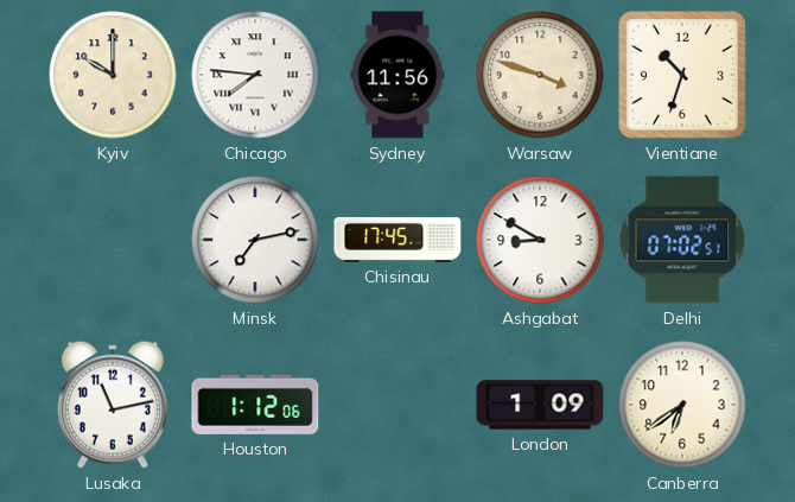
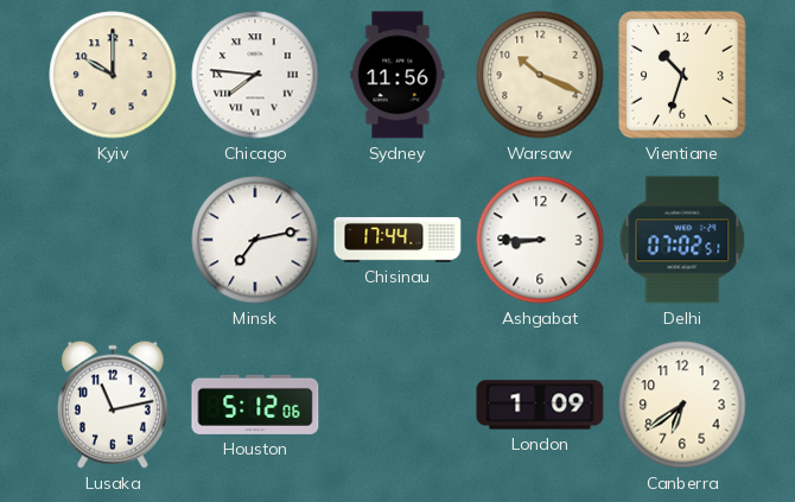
Warsaw: 3:48 -> 10:19
Chisinau: 17:45 -> 17:44
Ashgabat: 8:50 -> 8:45
Houston: 1:12 -> 5:12
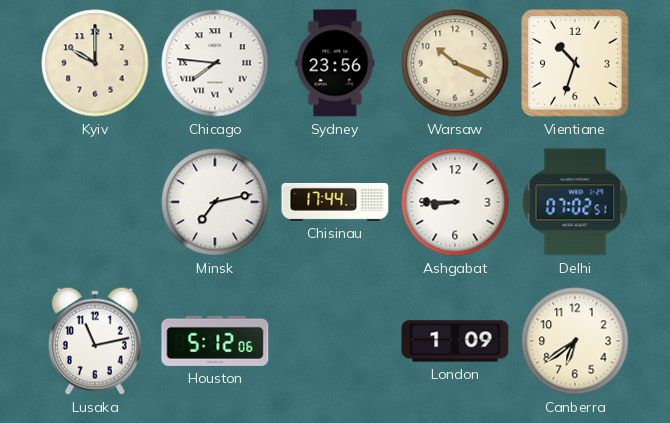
Sydney: 11:56 -> 23:56
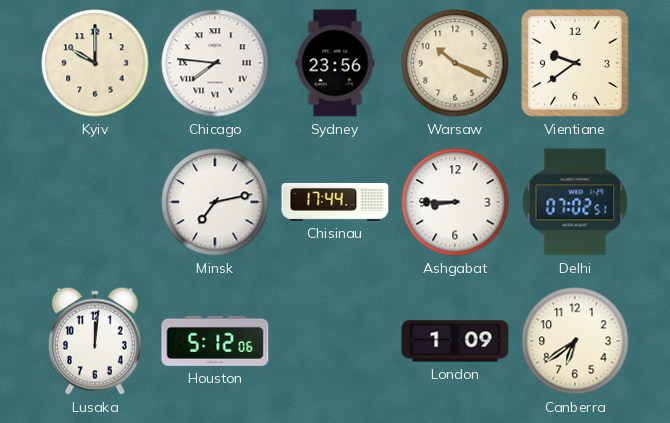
Vientiane: 10:33 -> 9:39
Lusaka: 11:13 -> 12:01
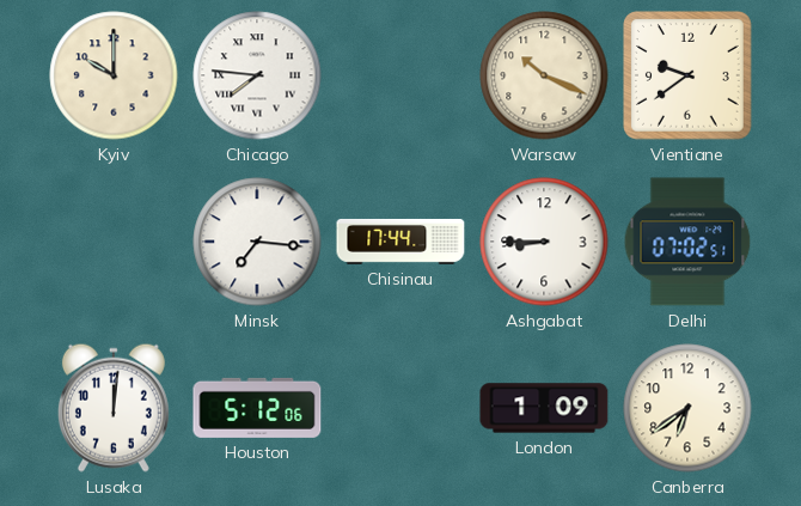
Sydney: 23:56 -> none
Minsk: 7:13 -> 7:16
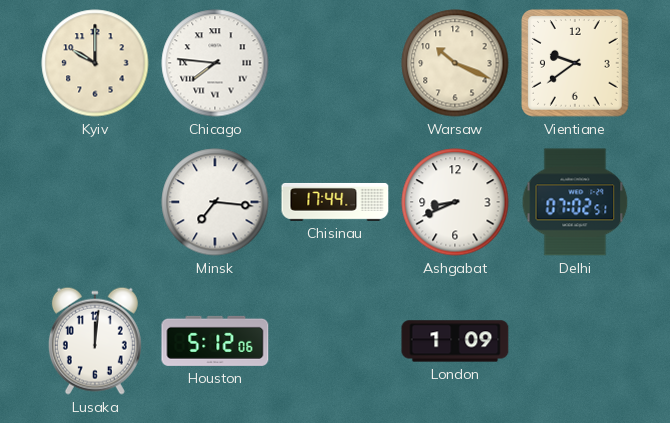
Ashgabat: 8:45 -> 8:41
Canberra: 6:39 -> none
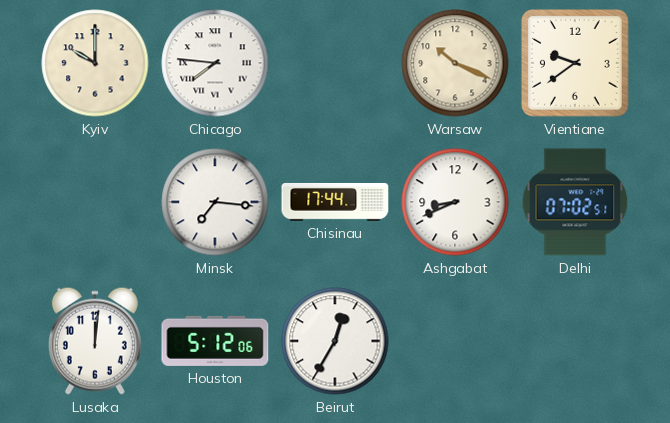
Beirut: none -> 12:35
London: 1:09 -> none
